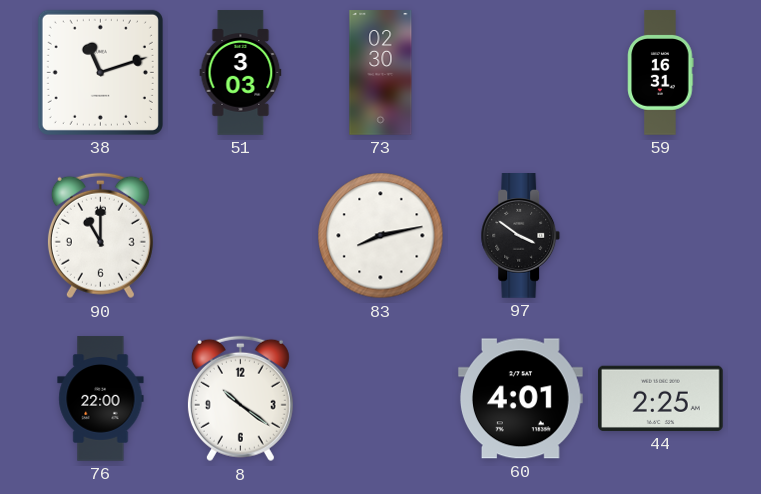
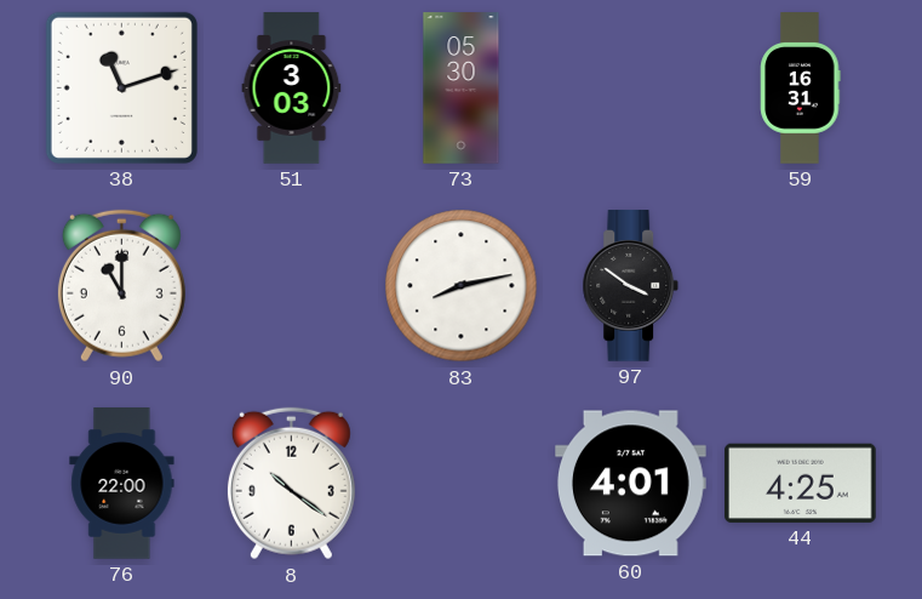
73: 02:30 -> 05:30
44: 2:25 -> 4:25
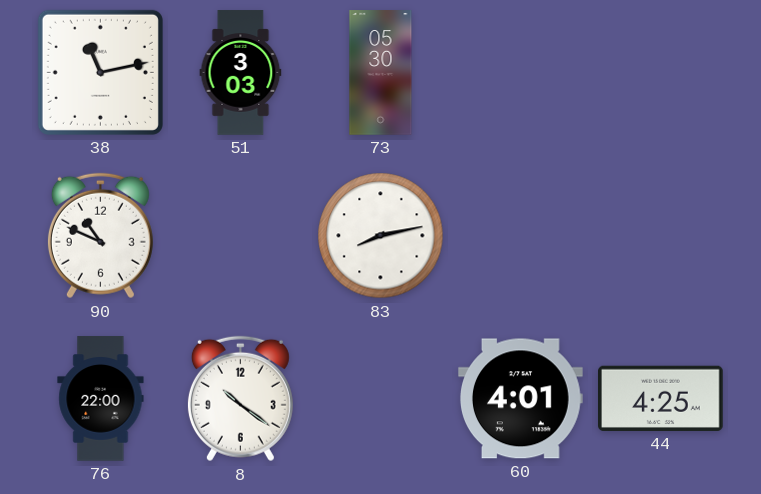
38: 11:12 -> 11:13
59: 16:31 -> none
90: 11:00 -> 10:49
97: 3:51 -> none
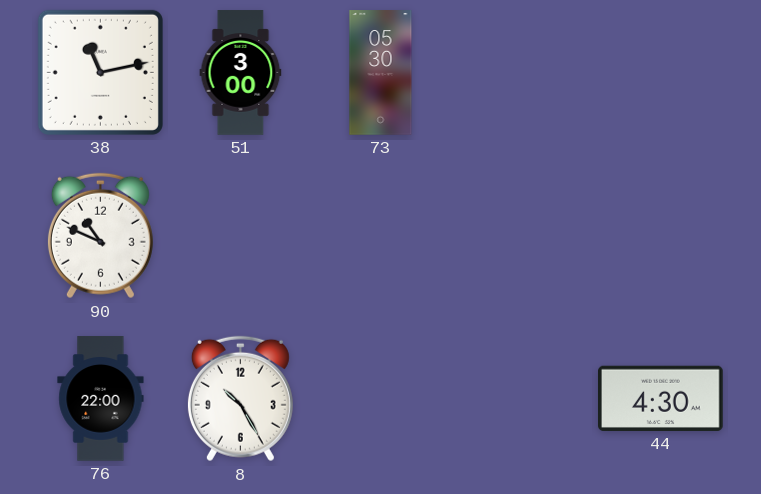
51: 3:03 -> 3:00
83: 8:13 -> none
8: 10:21 -> 10:25
60: 4:01 -> none
44: 4:25 -> 4:30
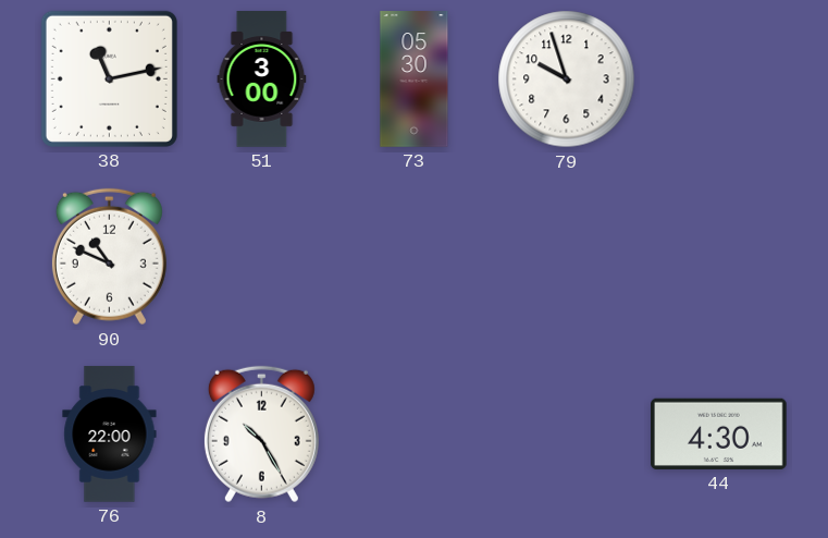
79: none -> 9:57
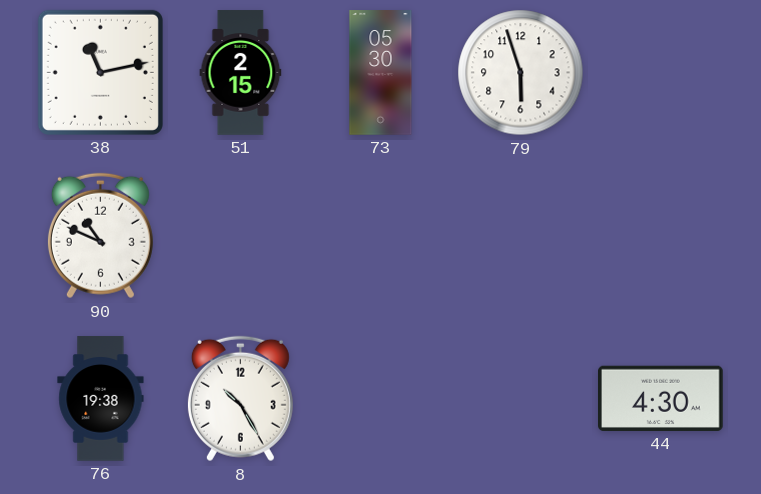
51: 3:00 -> 2:15
79: 9:57 -> 5:57
76: 22:00 -> 19:38
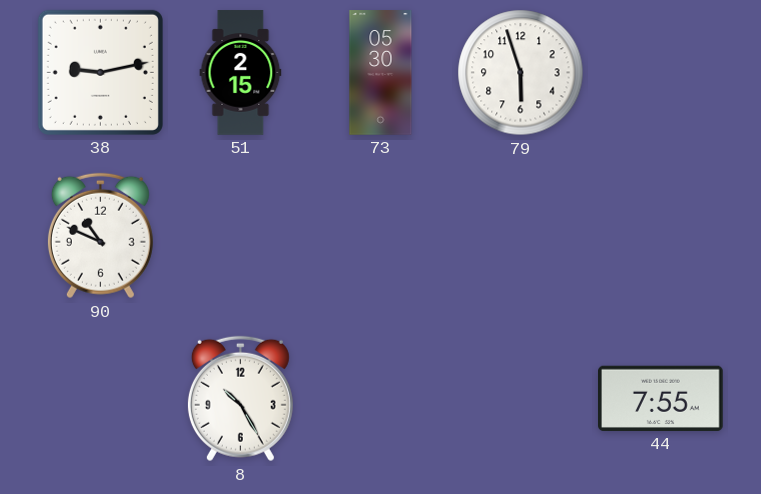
38: 11:13 -> 9:13
76: 19:38 -> none
44: 4:30 -> 7:55
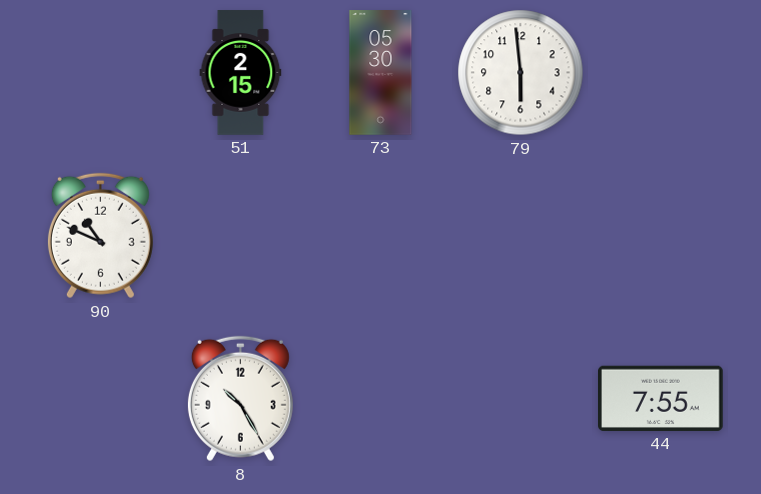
38: 9:13 -> none
79: 5:57 -> 5:59
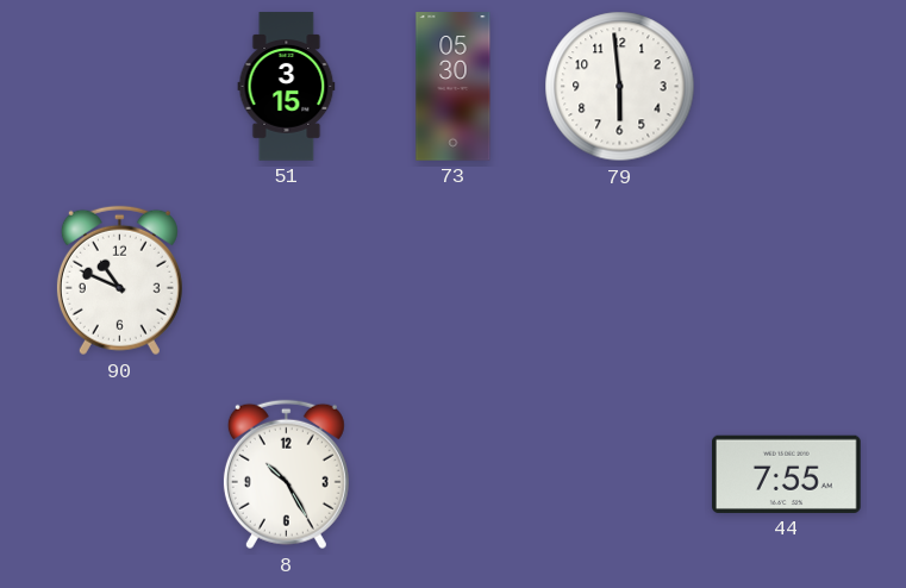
51: 2:15 -> 3:15
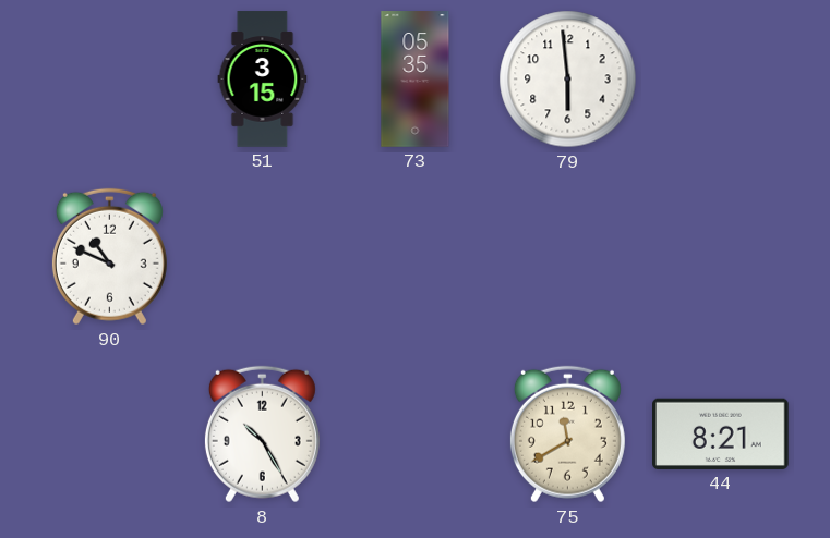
73: 05:30 -> 05:35
75: none -> 11:40
44: 7:55 -> 8:21
